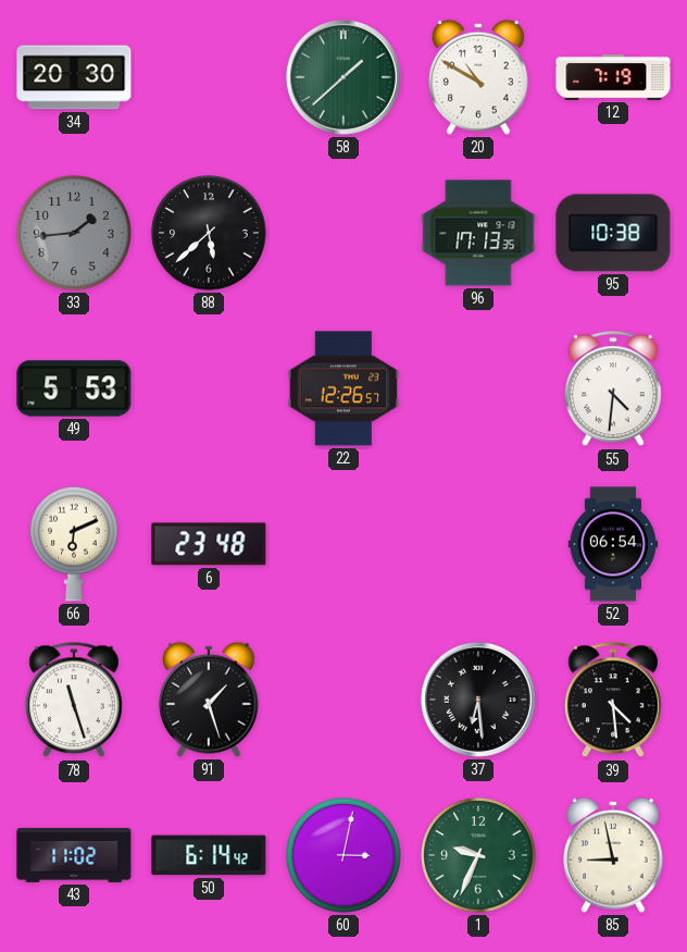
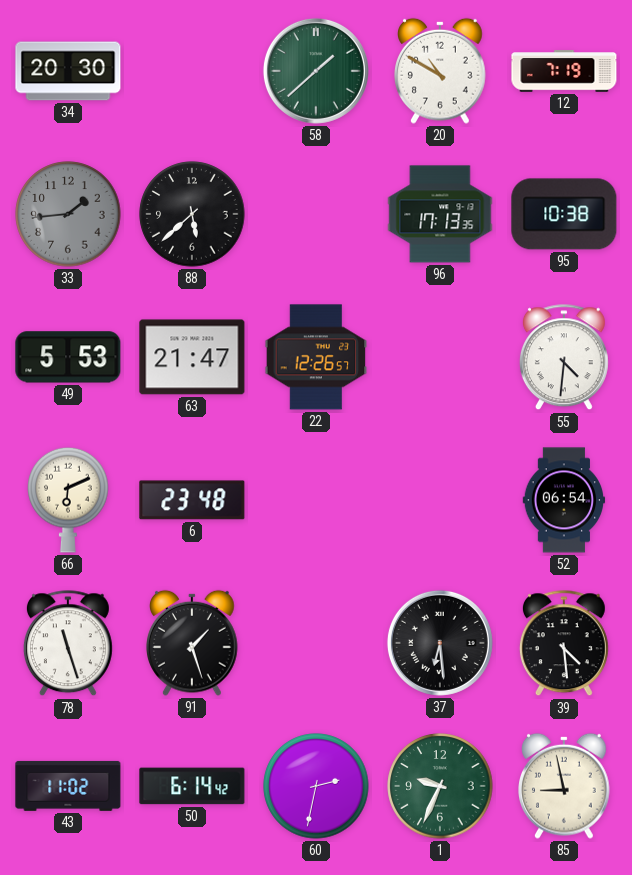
63: none -> 21:47
60: 3:02 -> 2:32
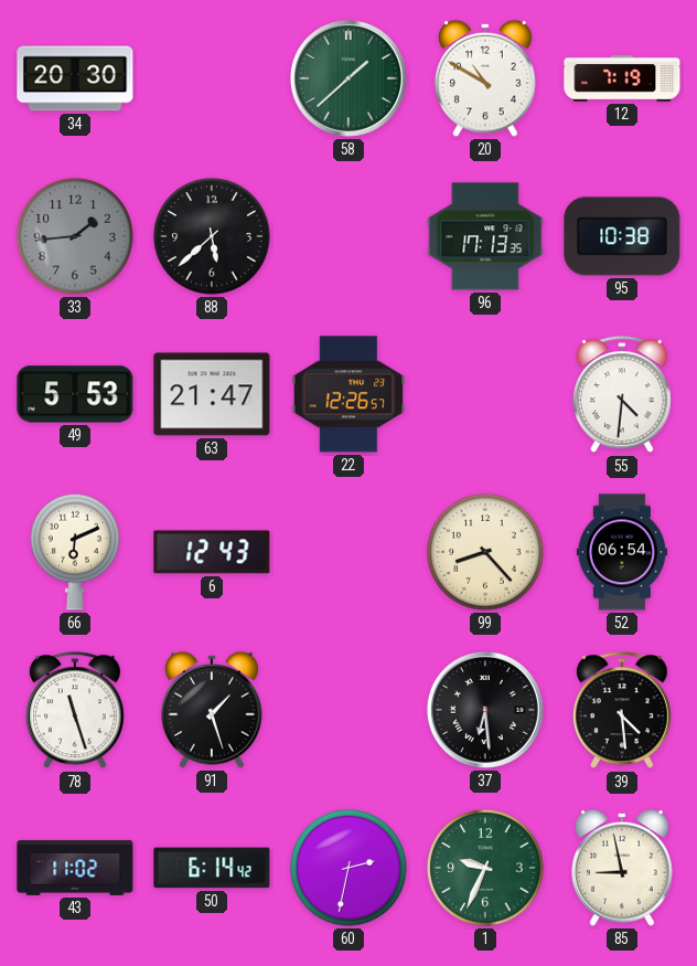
6: 23:48 -> 12:43
99: none -> 8:23
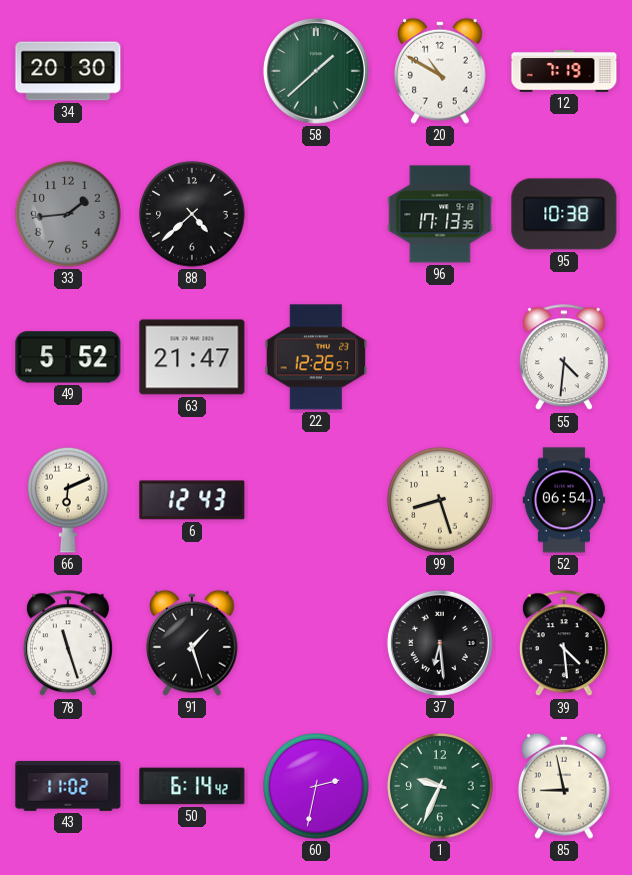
88: 5:38 -> 4:38
49: 5:53 -> 5:52
99: 8:23 -> 8:27
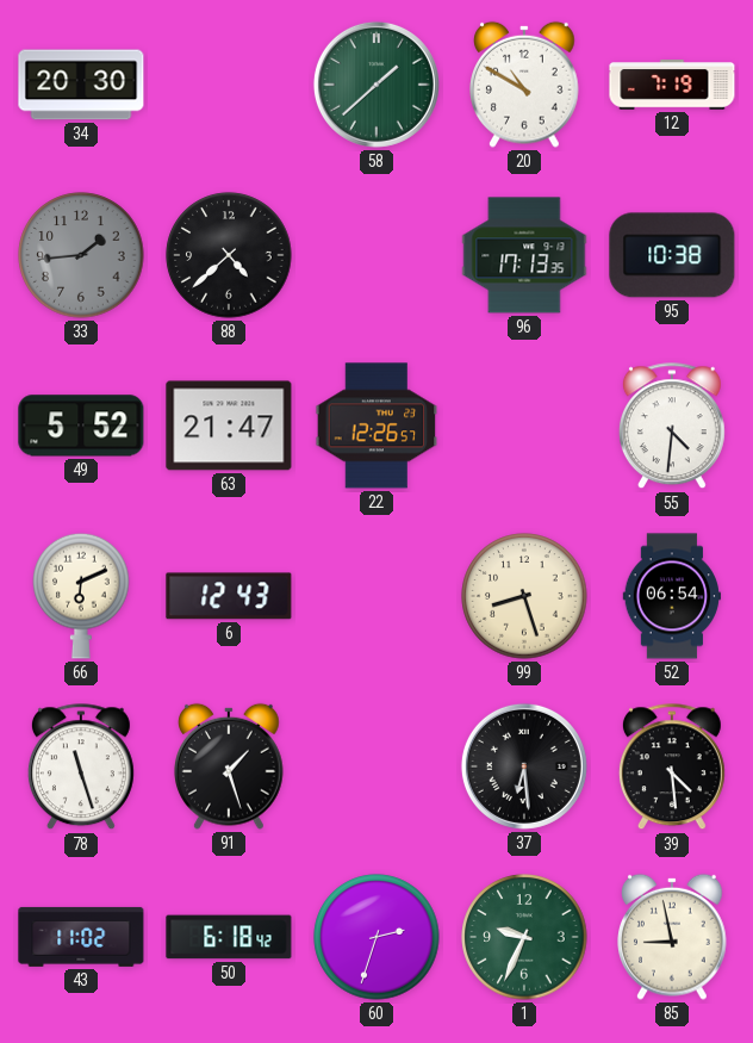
50: 6:14 -> 6:18
60: 2:32 -> 2:33
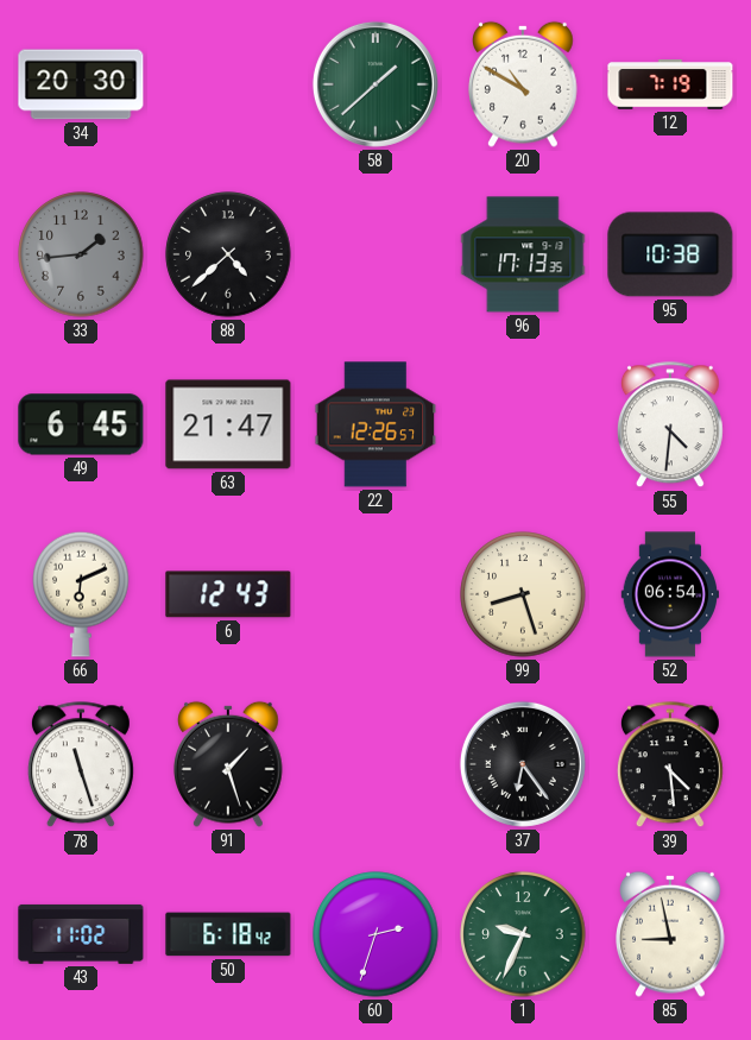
49: 5:52 -> 6:45
37: 6:29 -> 6:24
